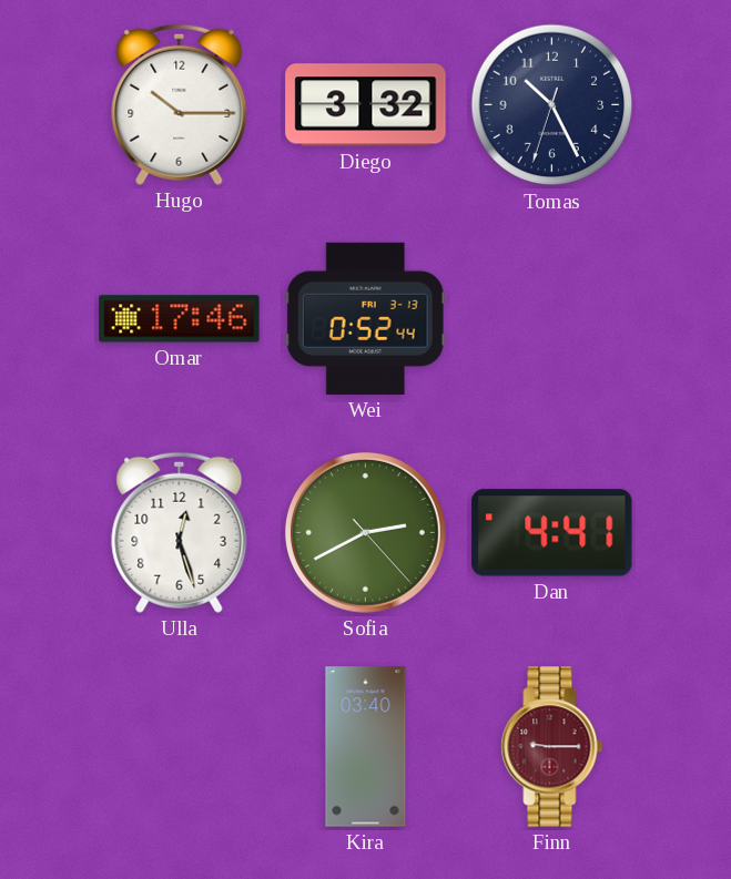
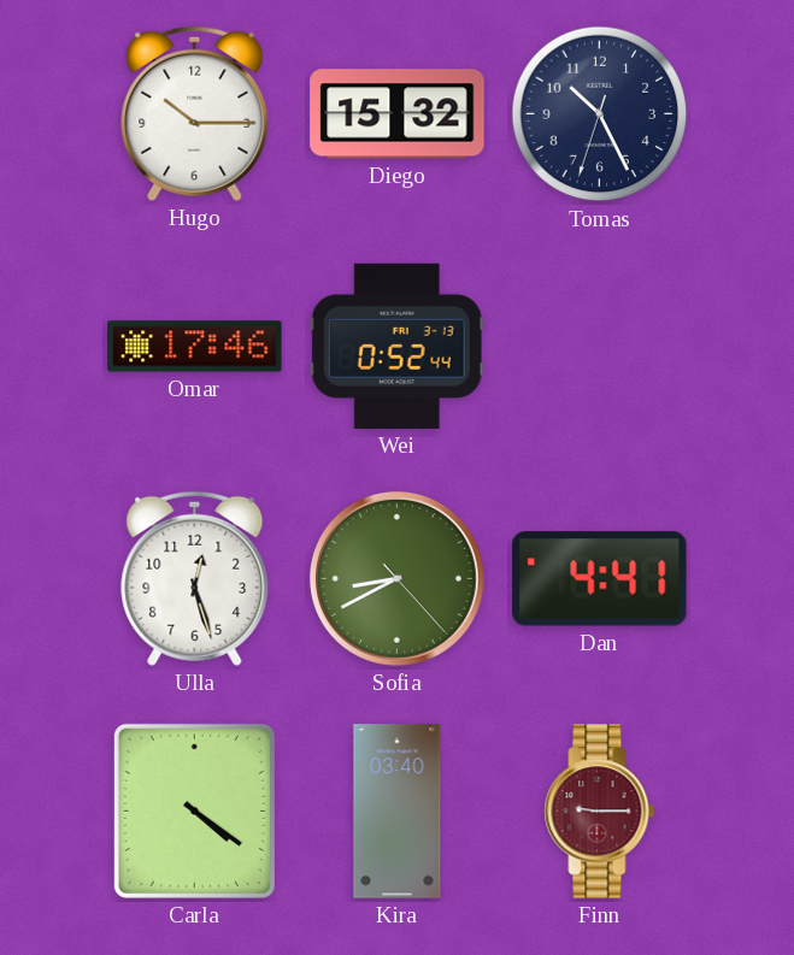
Diego: 3:32 -> 15:32
Sofia: 2:40 -> 8:40
Carla: none -> 4:21
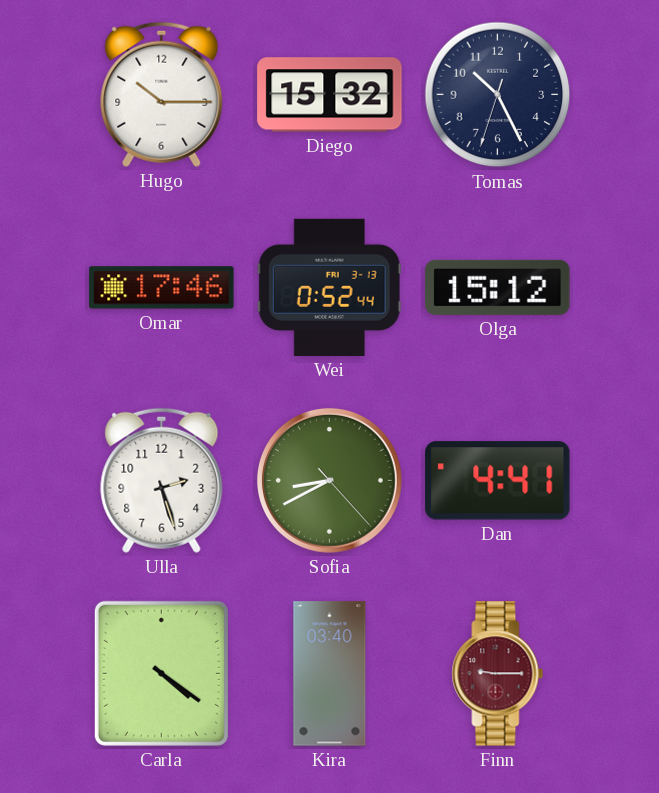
Olga: none -> 15:12
Ulla: 12:27 -> 2:27
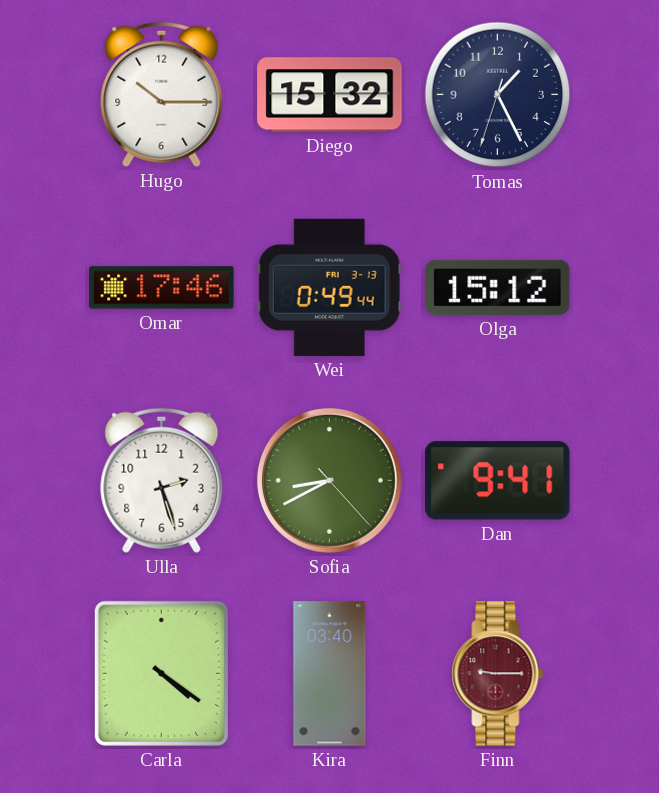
Tomas: 10:25 -> 1:25
Wei: 0:52 -> 0:49
Dan: 4:41 -> 9:41
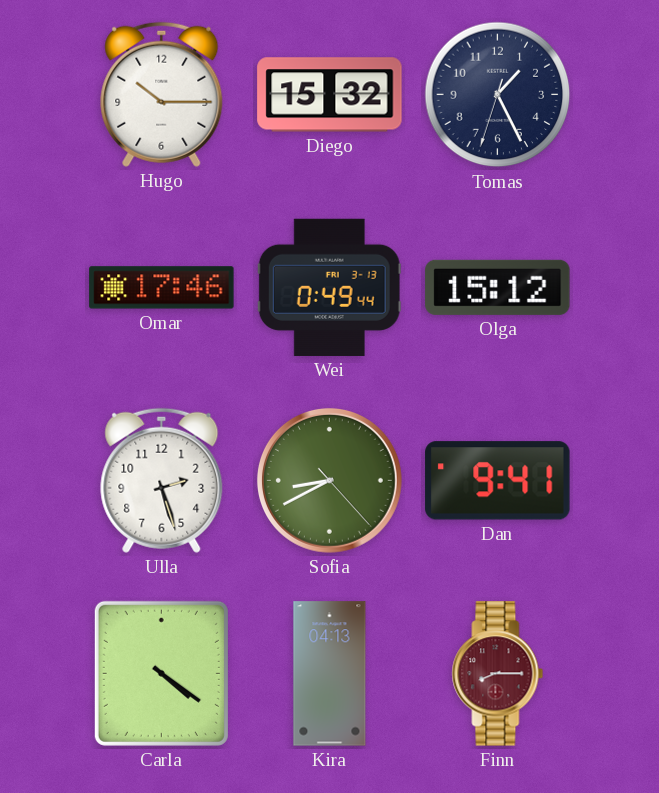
Kira: 03:40 -> 04:13
Finn: 9:15 -> 8:15
